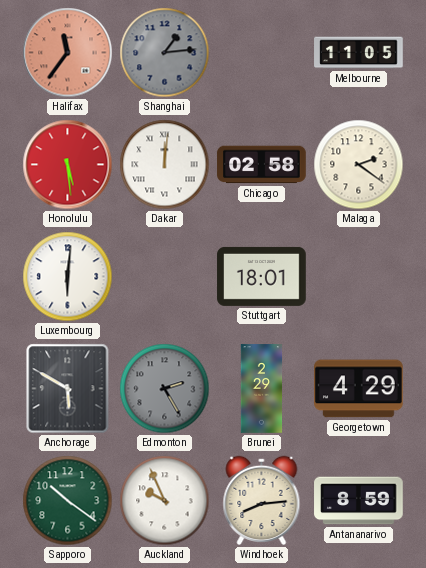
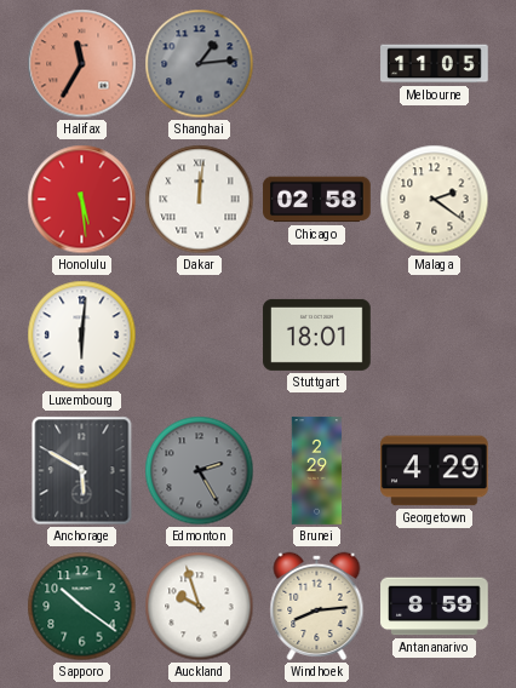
Halifax: 11:36 -> 11:35
Auckland: 9:56 -> 9:57
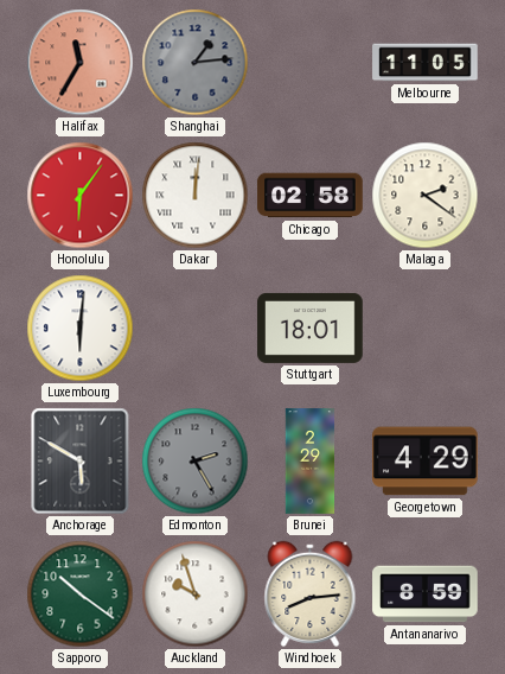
Honolulu: 5:29 -> 6:06
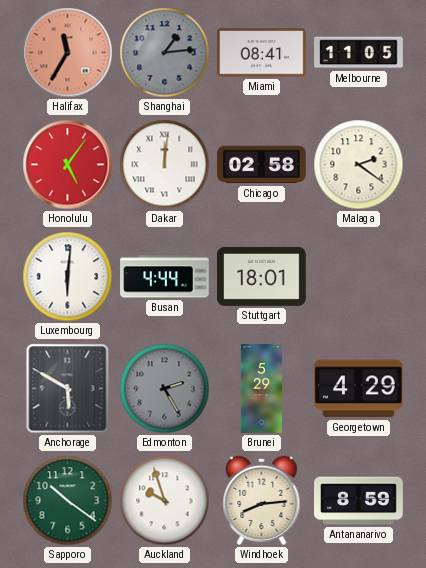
Miami: none -> 08:41
Honolulu: 6:06 -> 5:06
Busan: none -> 4:44
Brunei: 2:29 -> 5:29
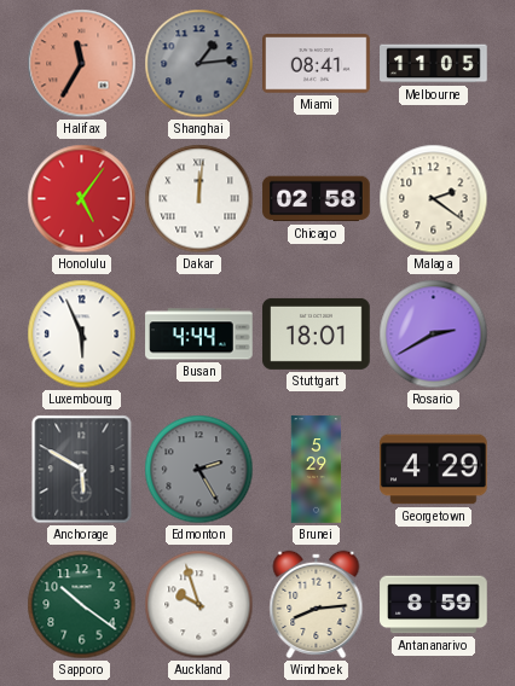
Luxembourg: 6:01 -> 5:56
Rosario: none -> 2:40
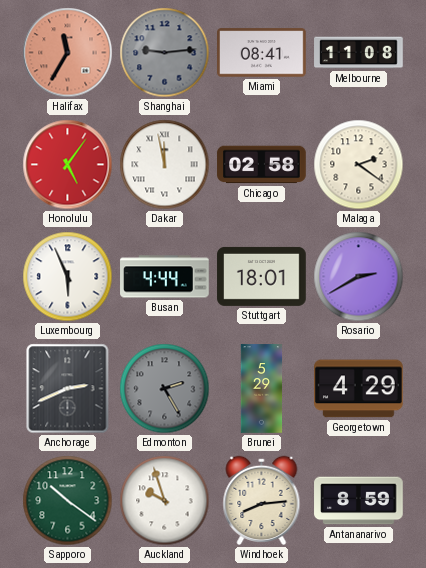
Shanghai: 1:14 -> 9:14
Melbourne: 11:05 -> 11:08
Dakar: 12:01 -> 11:58
Anchorage: 5:50 -> 2:41
